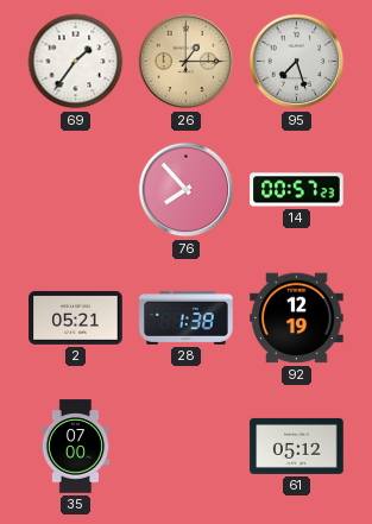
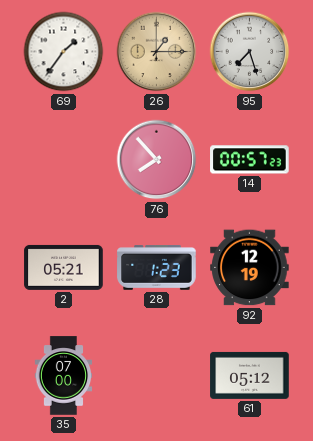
28: 1:38 -> 1:23
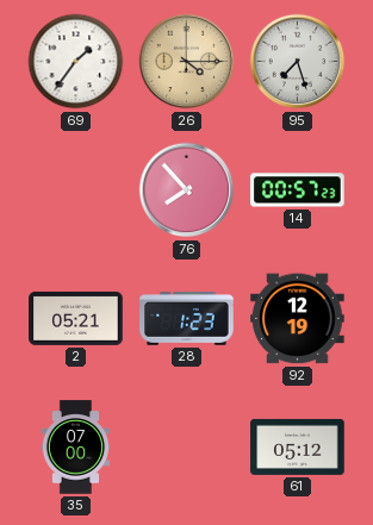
26: 1:15 -> 4:15
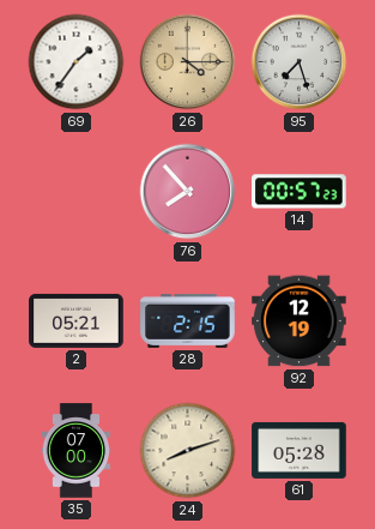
28: 1:23 -> 2:15
24: none -> 8:12
61: 05:12 -> 05:28
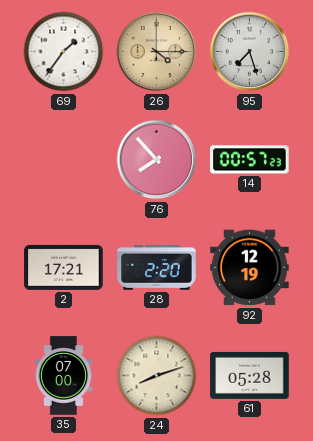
2: 05:21 -> 17:21
28: 2:15 -> 2:20
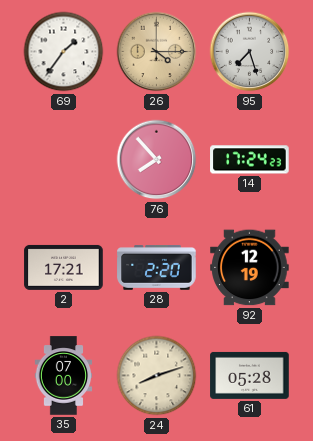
14: 00:57 -> 17:24
